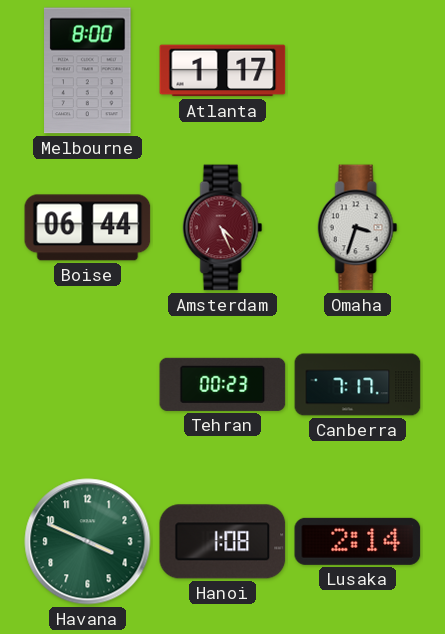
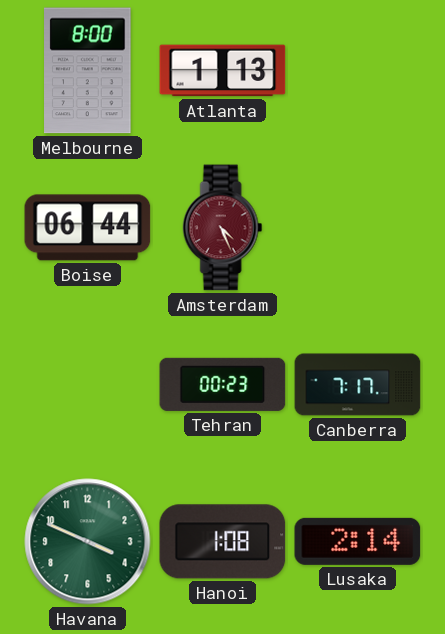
Atlanta: 1:17 -> 1:13
Omaha: 3:33 -> none
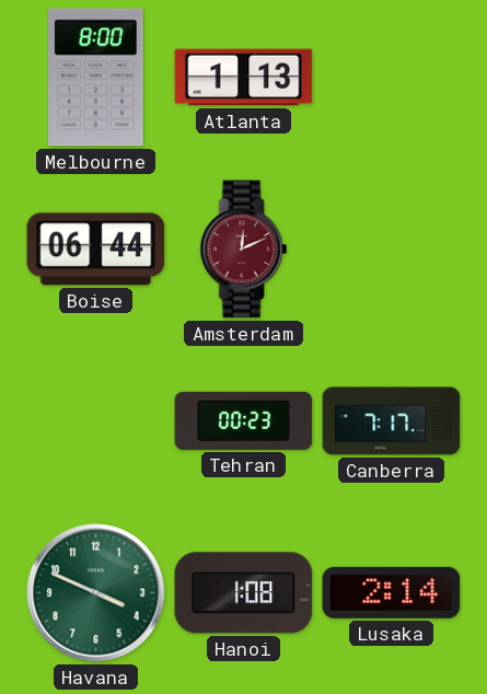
Amsterdam: 4:26 -> 12:11
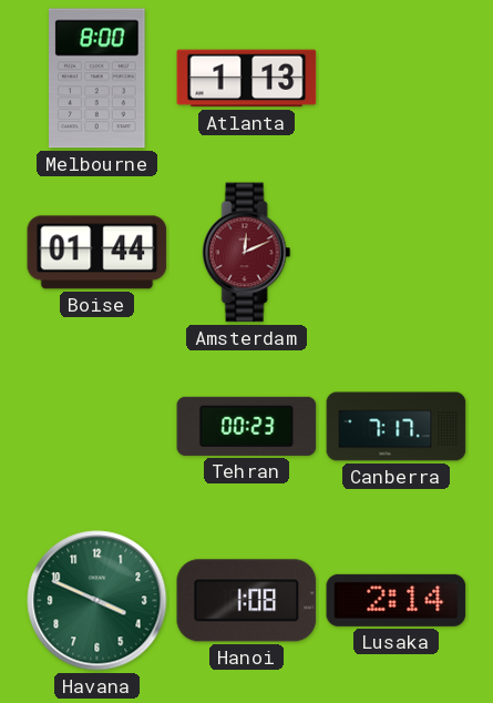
Boise: 06:44 -> 01:44
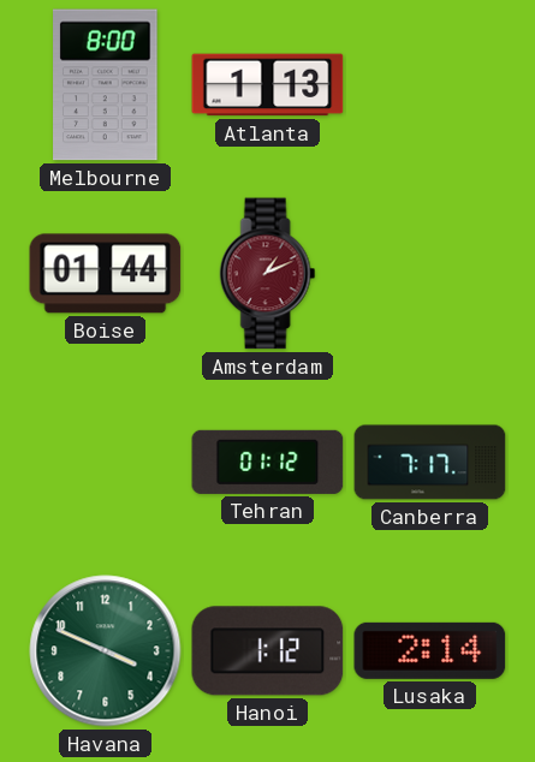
Amsterdam: 12:11 -> 1:11
Tehran: 00:23 -> 01:12
Hanoi: 1:08 -> 1:12
